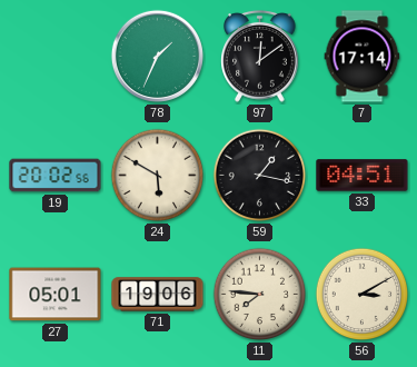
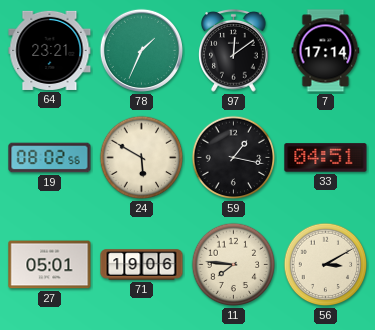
64: none -> 23:21
19: 20:02 -> 08:02
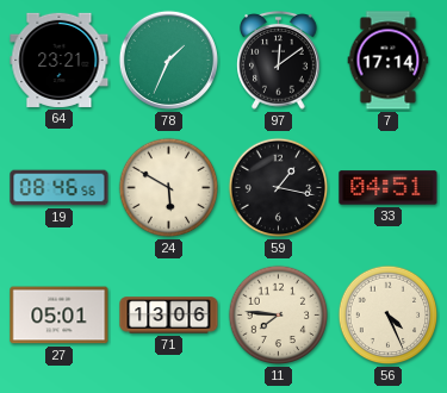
19: 08:02 -> 08:46
71: 19:06 -> 13:06
56: 3:10 -> 4:26
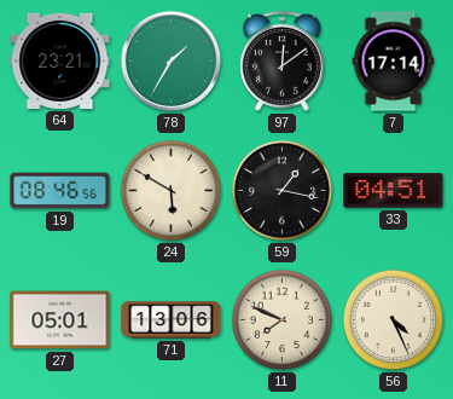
78: 1:34 -> 1:35
11: 7:46 -> 7:49
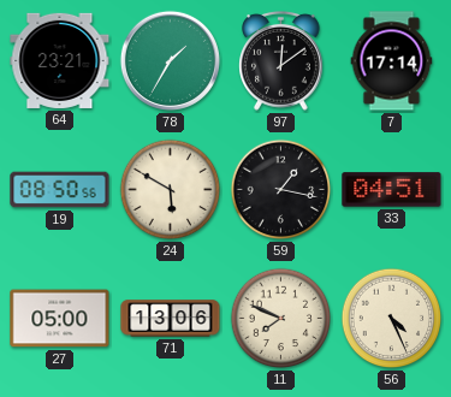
19: 08:46 -> 08:50
27: 05:01 -> 05:00
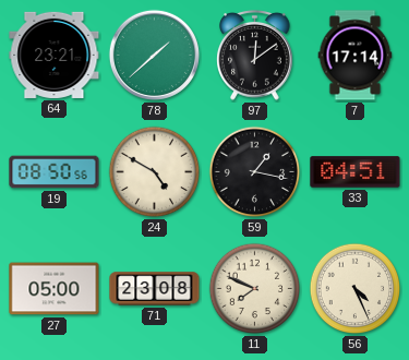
78: 1:35 -> 1:38
24: 5:50 -> 4:50
71: 13:06 -> 23:08
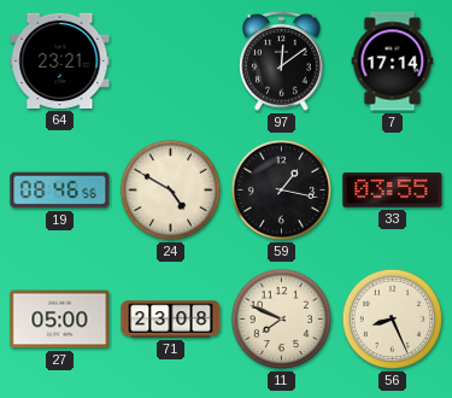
78: 1:38 -> none
19: 08:50 -> 08:46
33: 04:51 -> 03:55
56: 4:26 -> 8:26
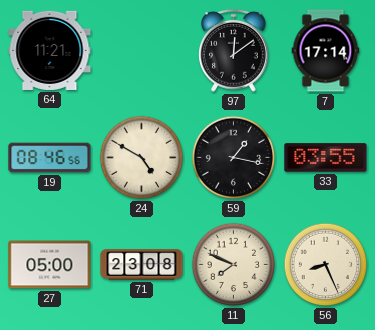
64: 23:21 -> 11:21
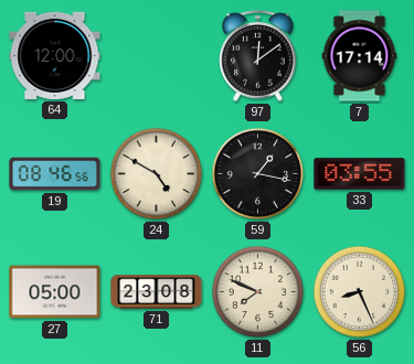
64: 11:21 -> 12:00
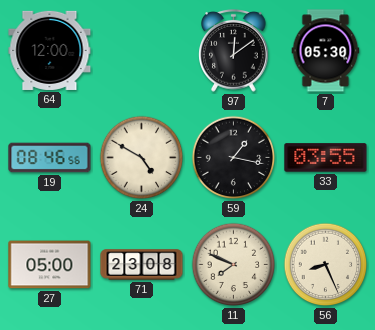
7: 17:14 -> 05:30
